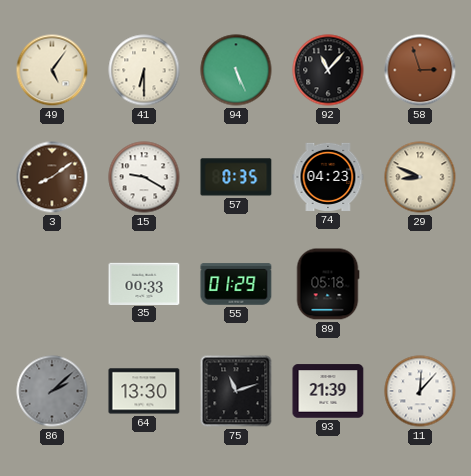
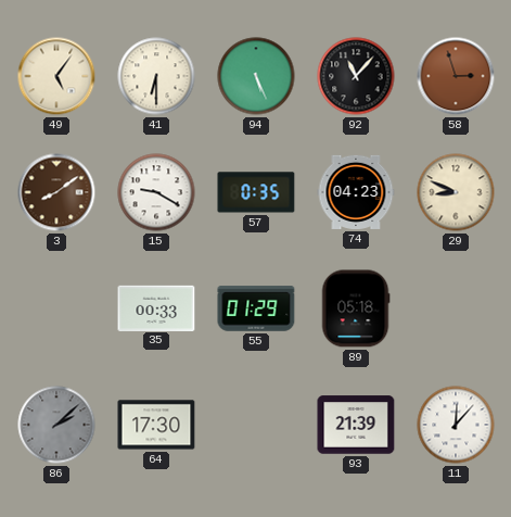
64: 13:30 -> 17:30
75: 11:12 -> none
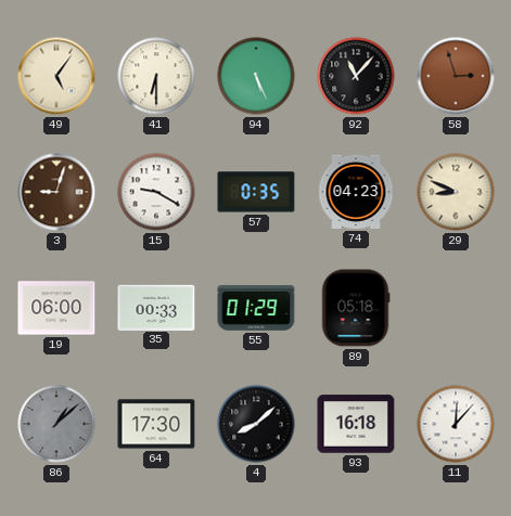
3: 8:09 -> 9:03
19: none -> 06:00
86: 2:08 -> 1:08
4: none -> 8:08
93: 21:39 -> 16:18
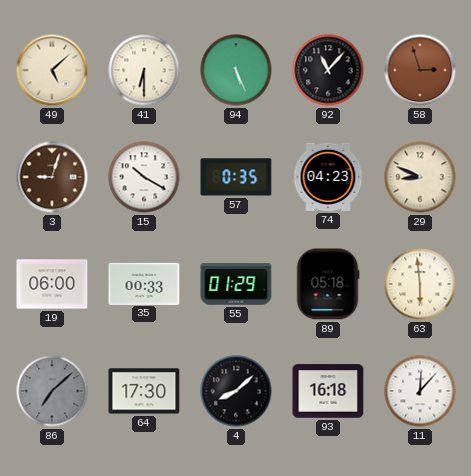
49: 5:06 -> 5:08
15: 9:20 -> 10:20
63: none -> 5:59
86: 1:08 -> 7:08
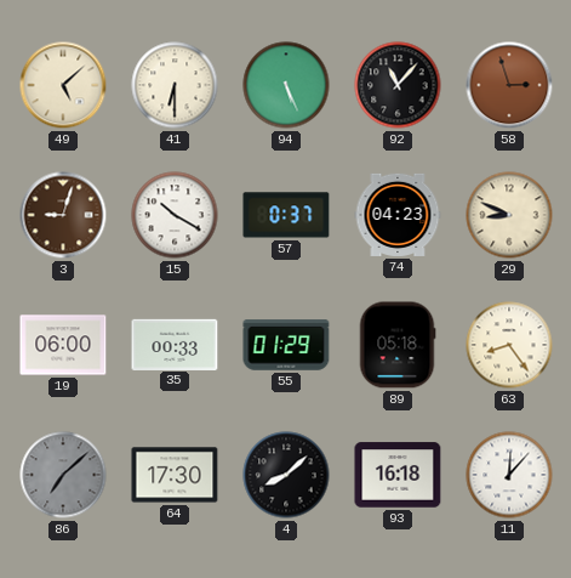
57: 0:35 -> 0:37
63: 5:59 -> 8:24
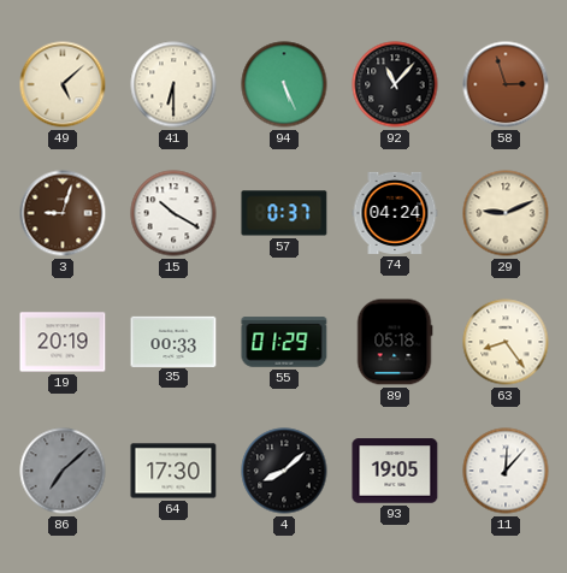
74: 04:23 -> 04:24
29: 8:49 -> 9:11
19: 06:00 -> 20:19
93: 16:18 -> 19:05
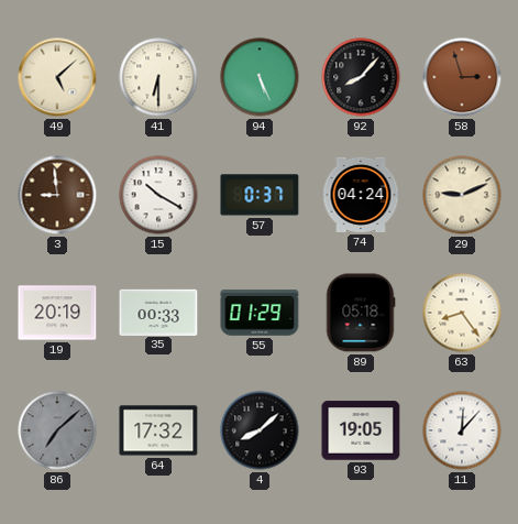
92: 11:07 -> 8:07
3: 9:03 -> 8:59
64: 17:30 -> 17:32
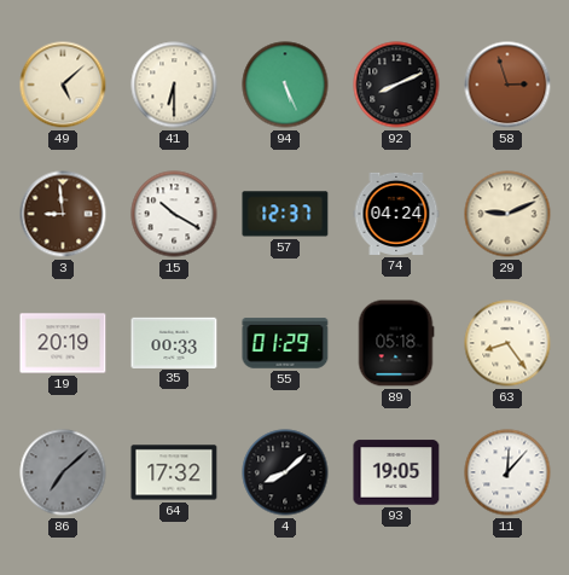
92: 8:07 -> 8:11
57: 0:37 -> 12:37
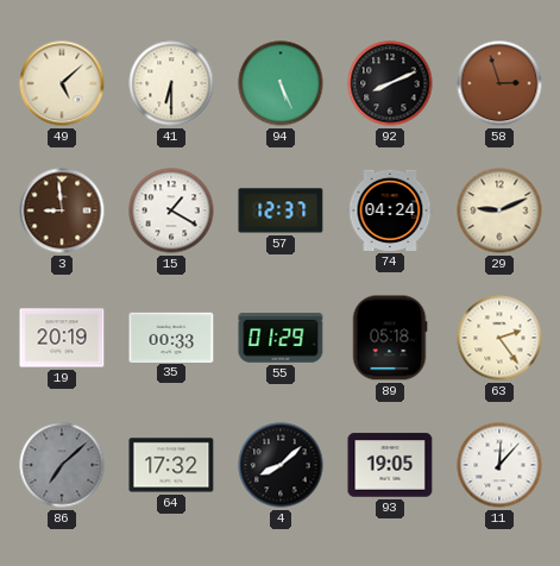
15: 10:20 -> 1:20
63: 8:24 -> 2:24
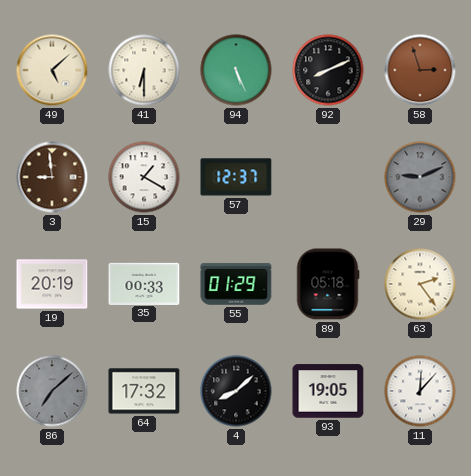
74: 04:24 -> none
29 dial: cream -> grey
